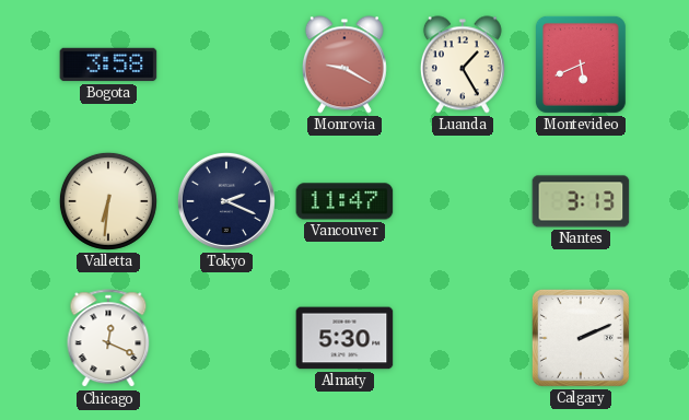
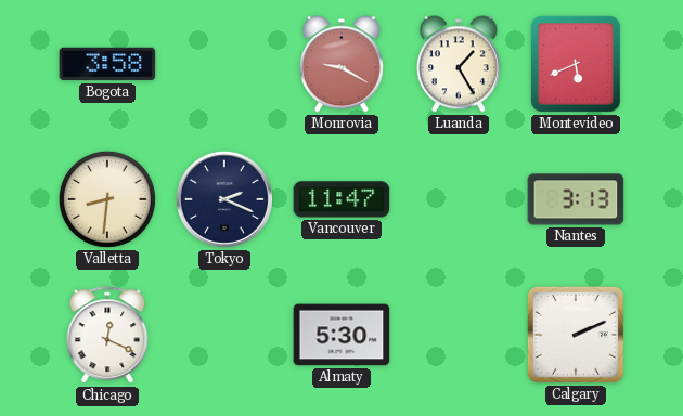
Valletta: 6:31 -> 8:31
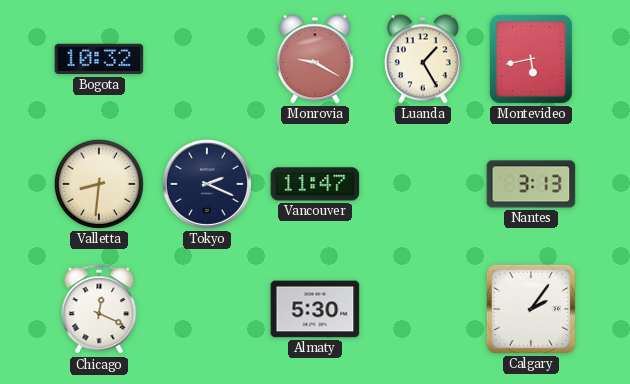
Bogota: 3:58 -> 10:32
Montevideo: 5:41 -> 5:43
Calgary: 2:11 -> 2:06
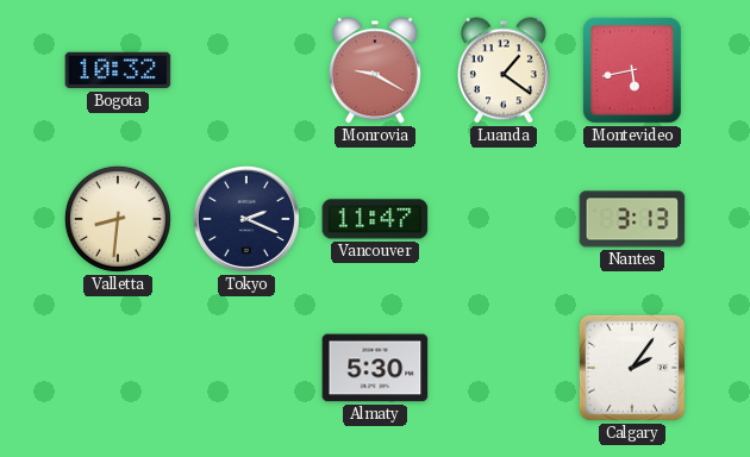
Luanda: 1:25 -> 1:21
Chicago: 12:19 -> none
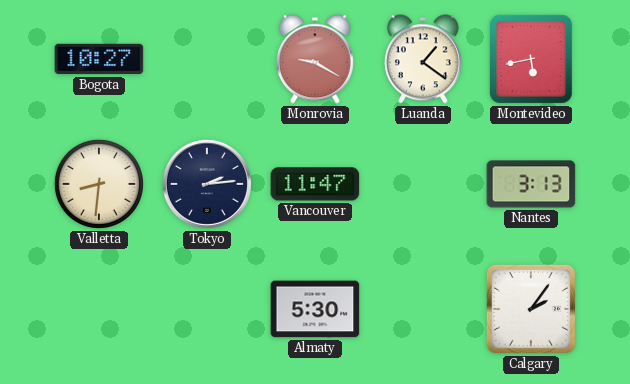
Bogota: 10:32 -> 10:27
Tokyo: 2:19 -> 2:14
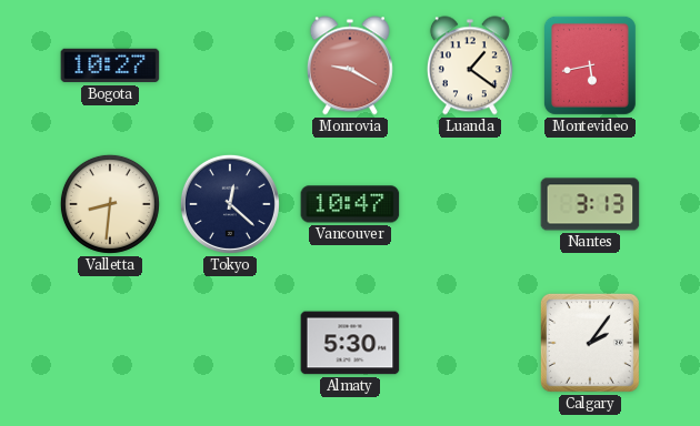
Tokyo: 2:14 -> 12:22
Vancouver: 11:47 -> 10:47
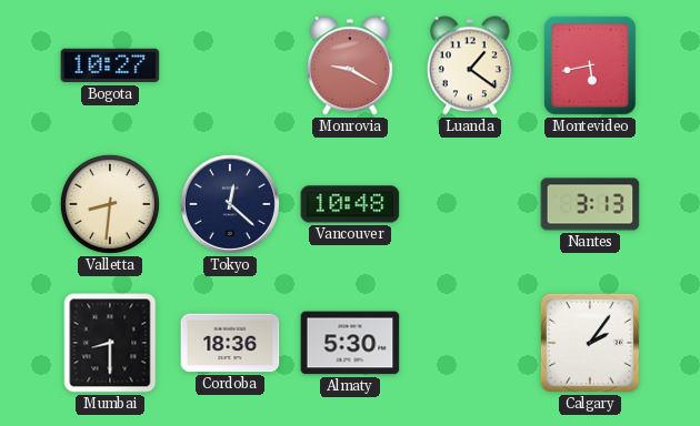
Vancouver: 10:47 -> 10:48
Mumbai: none -> 8:30
Cordoba: none -> 18:36
